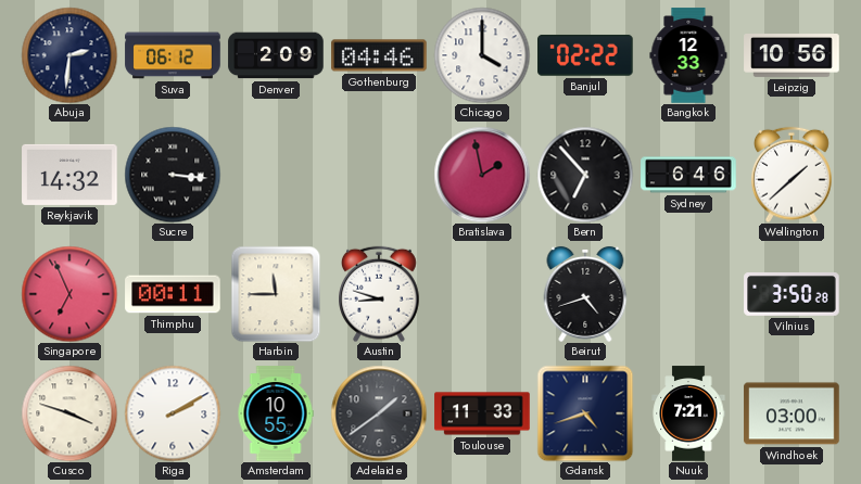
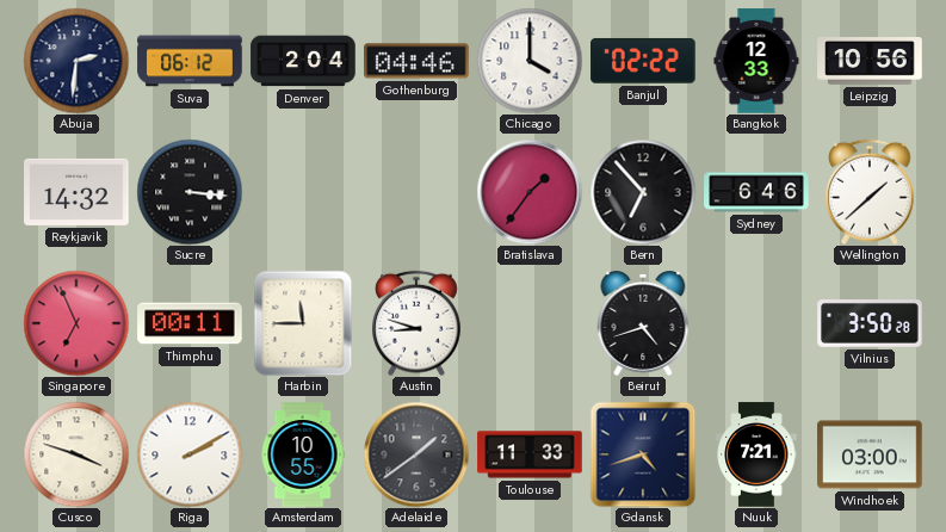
Denver: 2:09 -> 2:04
Bratislava: 1:58 -> 1:36
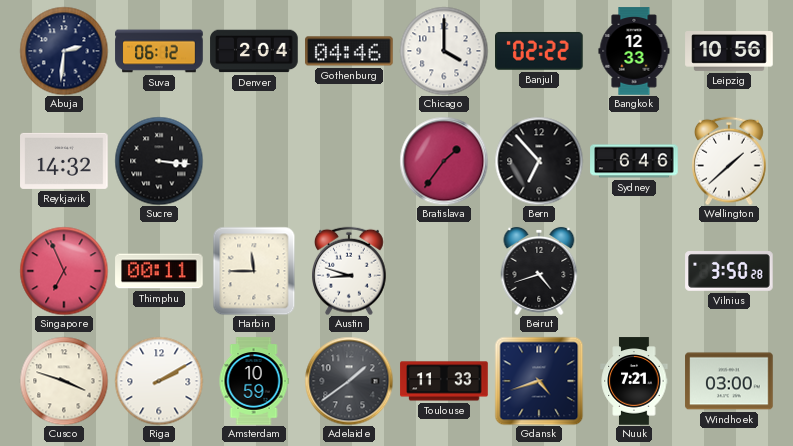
Amsterdam: 10:55 -> 10:59
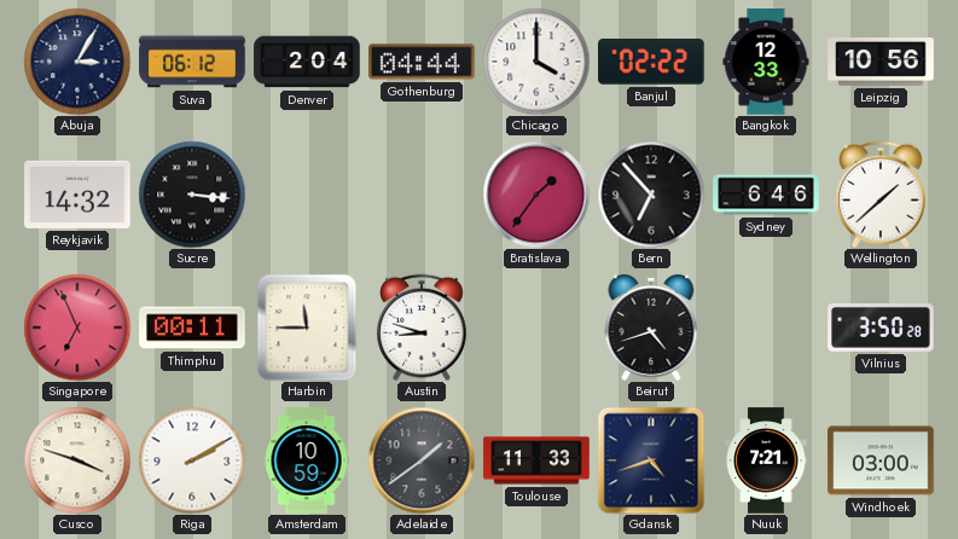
Abuja: 2:31 -> 3:05
Gothenburg: 04:46 -> 04:44
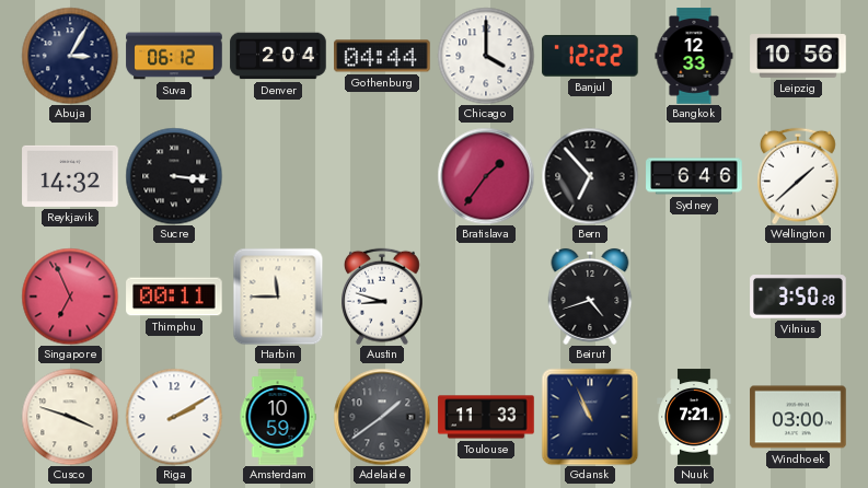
Banjul: 02:22 -> 12:22
Gdansk: 4:42 -> 10:56
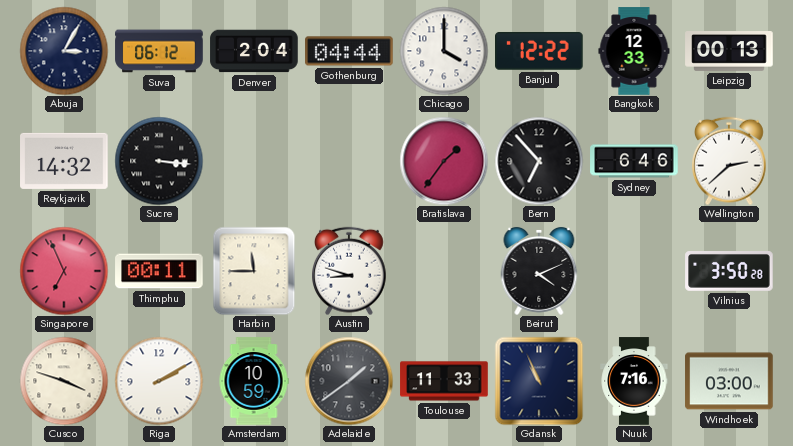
Leipzig: 10:56 -> 00:13
Wellington: 1:38 -> 2:38
Beirut: 4:42 -> 4:11
Nuuk: 7:21 -> 7:16
